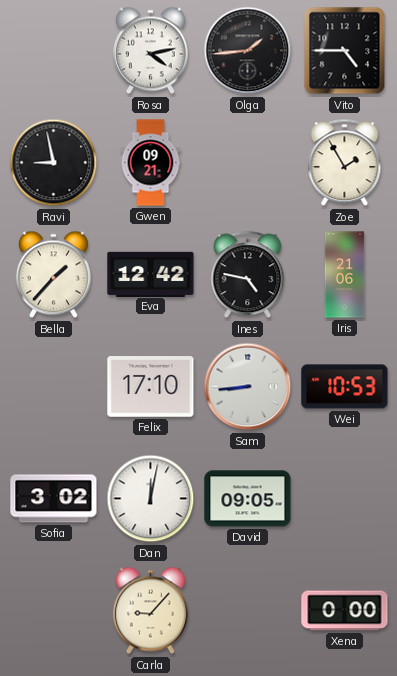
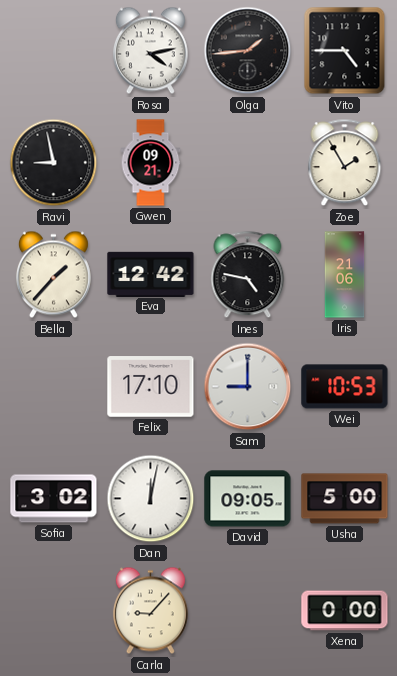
Sam: 8:44 -> 9:00
Usha: none -> 5:00
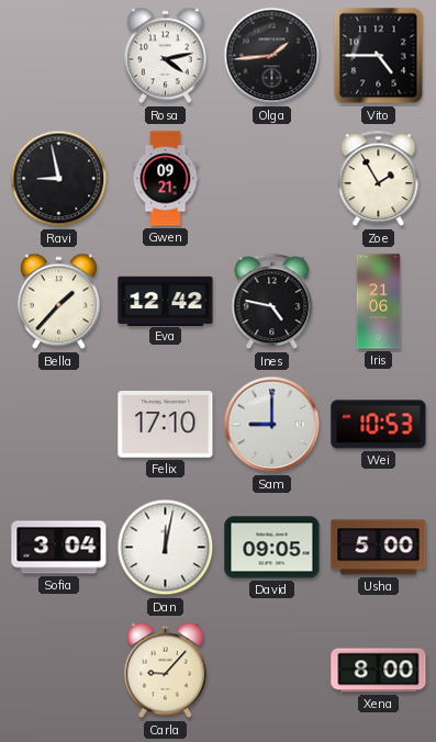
Sofia: 3:02 -> 3:04
Xena: 0:00 -> 8:00
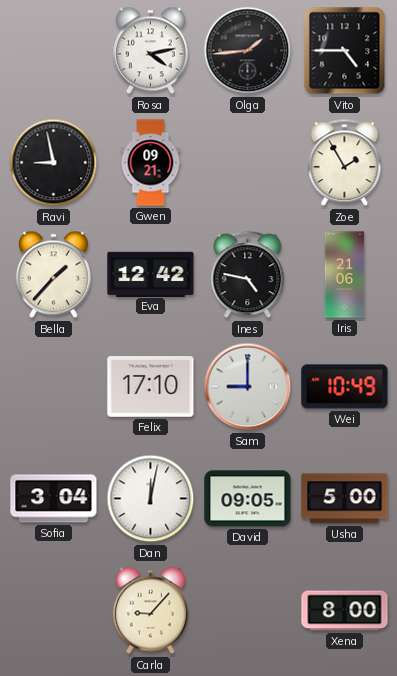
Wei: 10:53 -> 10:49
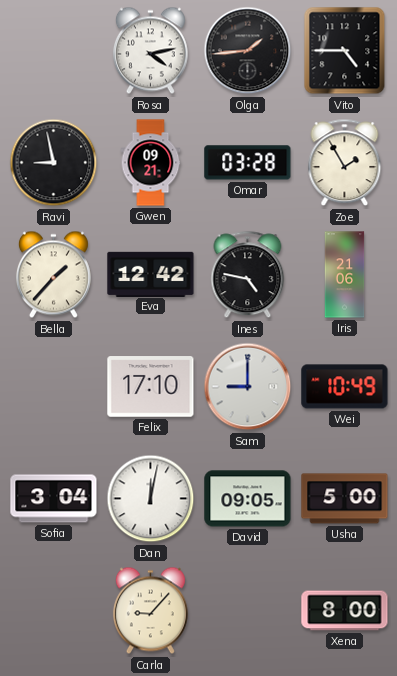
Omar: none -> 03:28
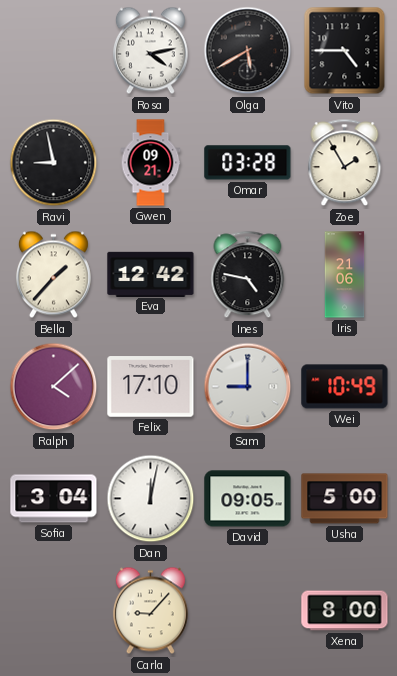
Olga: 1:44 -> 5:40
Ralph: none -> 4:08
